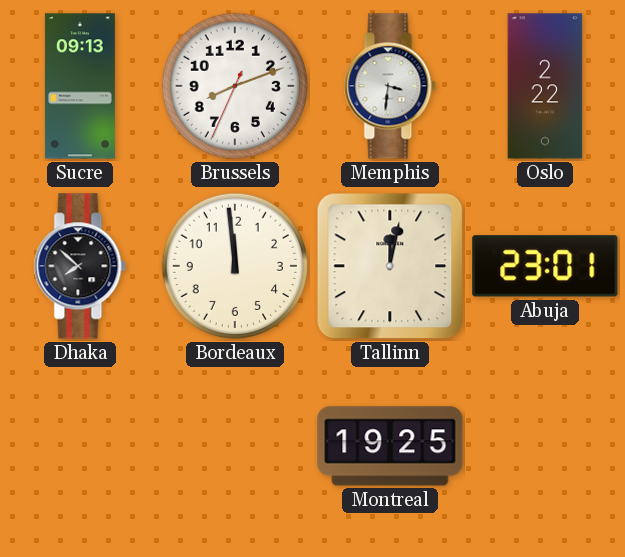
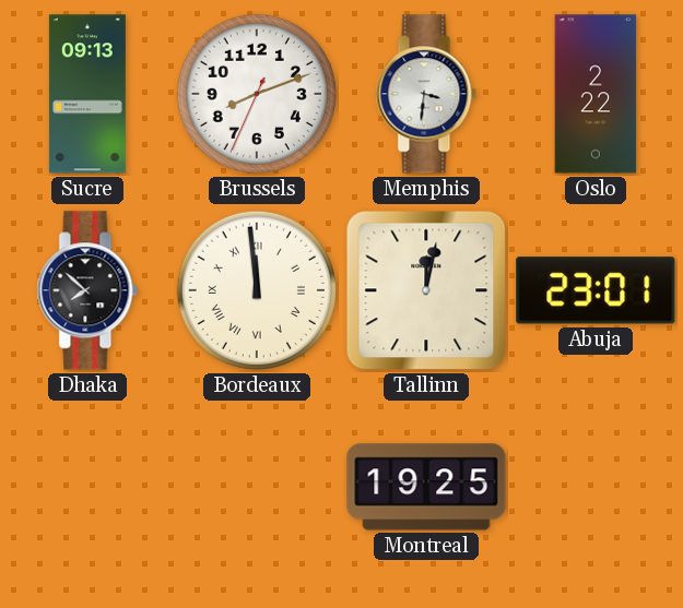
Bordeaux numerals: Arabic -> Roman
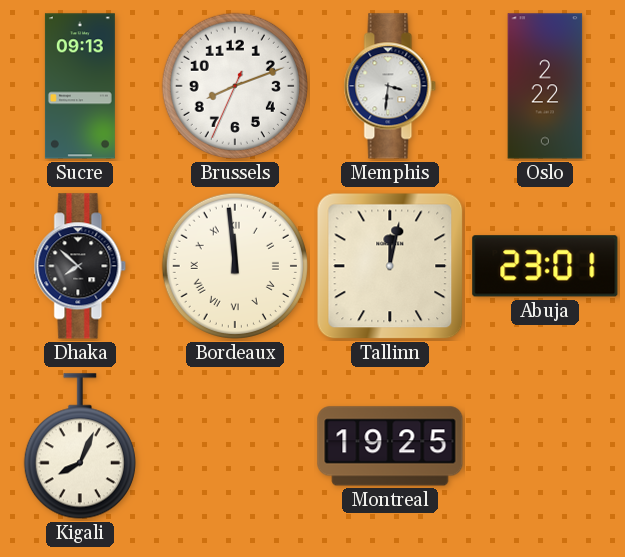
Kigali: none -> 8:04
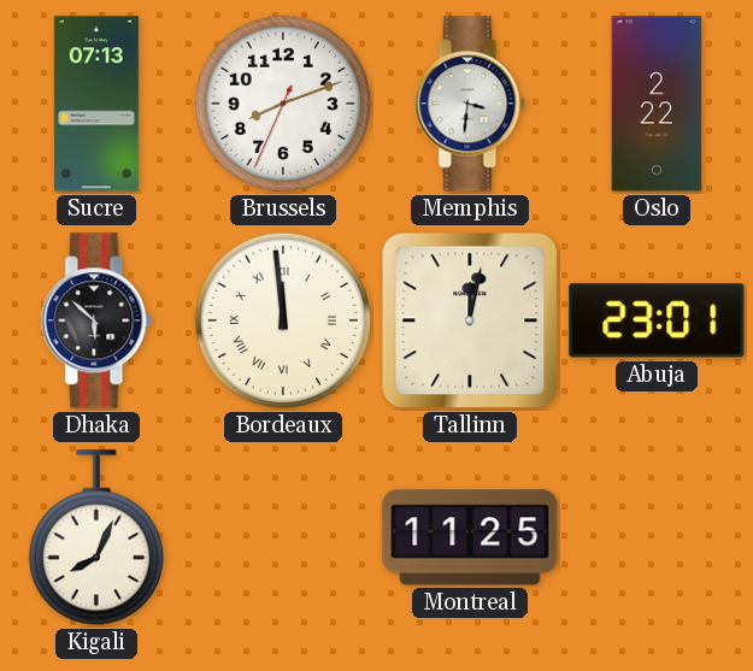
Sucre: 09:13 -> 07:13
Dhaka: 7:52 -> 5:52
Montreal: 19:25 -> 11:25
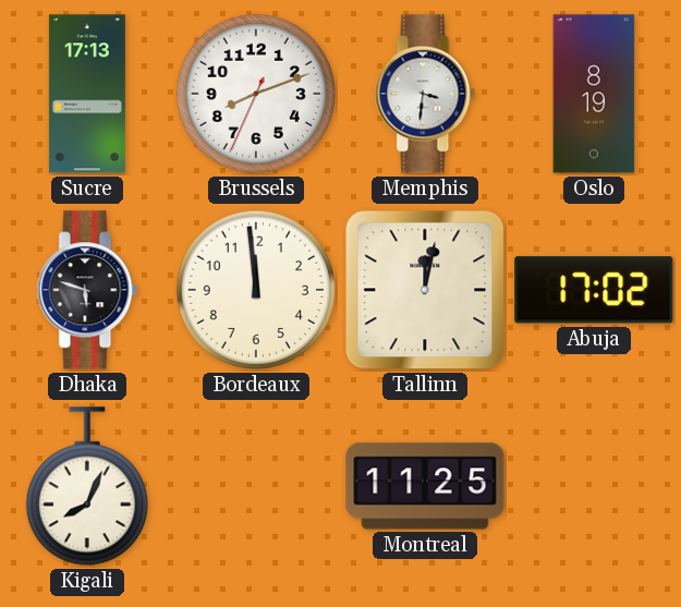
Sucre: 07:13 -> 17:13
Oslo: 2:22 -> 8:19
Dhaka: 5:52 -> 5:48
Bordeaux numerals: Roman -> Arabic
Abuja: 23:01 -> 17:02
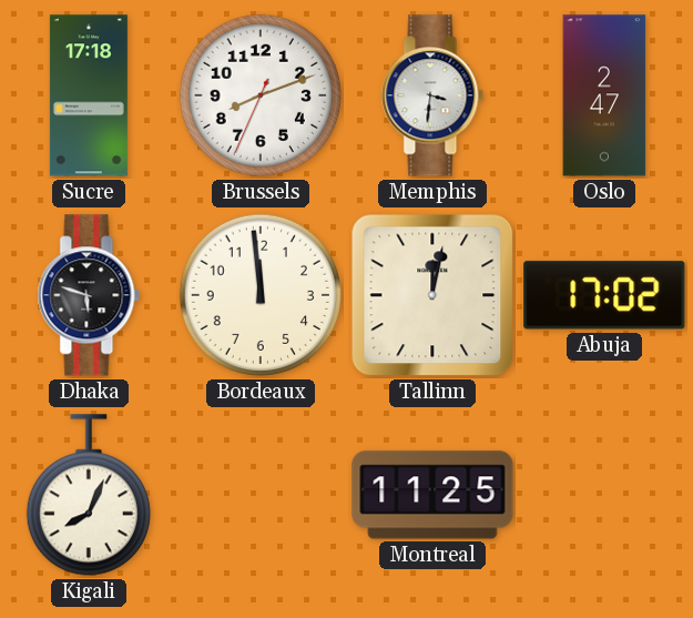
Sucre: 17:13 -> 17:18
Oslo: 8:19 -> 2:47
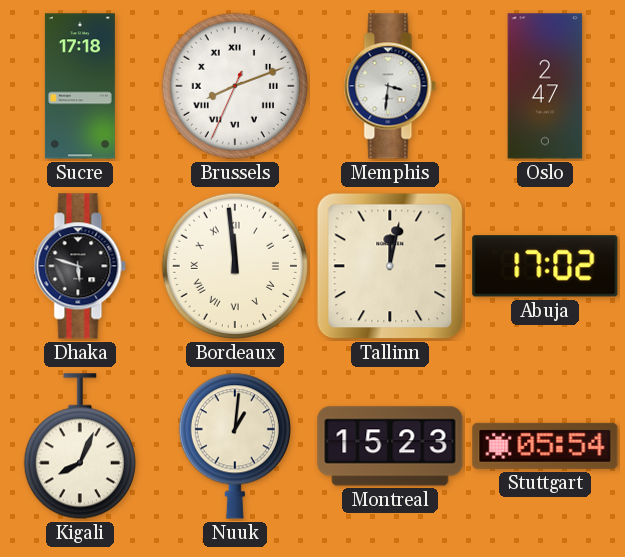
Brussels numerals: Arabic -> Roman
Bordeaux numerals: Arabic -> Roman
Nuuk: none -> 1:01
Montreal: 11:25 -> 15:23
Stuttgart: none -> 05:54
